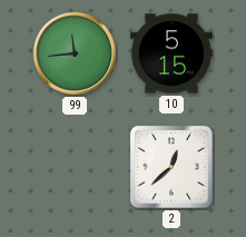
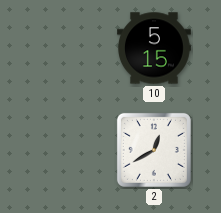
99: 11:44 -> none
2: 12:38 -> 12:40
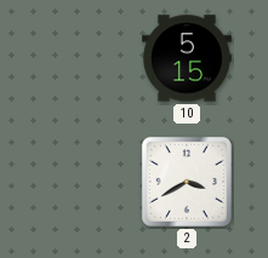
2: 12:40 -> 3:40
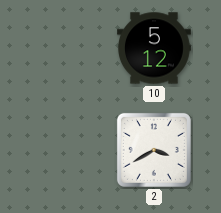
10: 5:15 -> 5:12
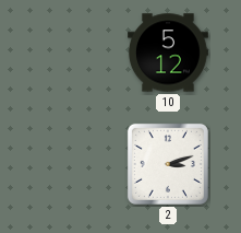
2: 3:40 -> 3:12
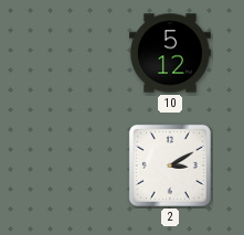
2: 3:12 -> 3:10
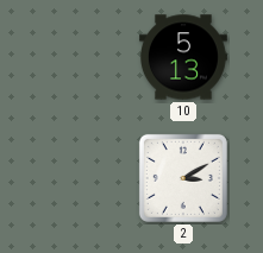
10: 5:12 -> 5:13
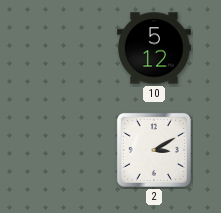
10: 5:13 -> 5:12
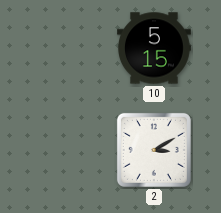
10: 5:12 -> 5:15
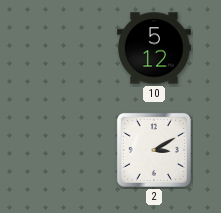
10: 5:15 -> 5:12
